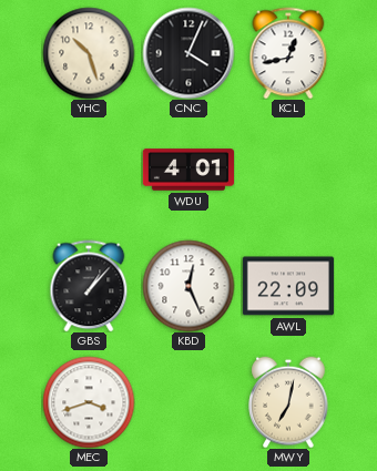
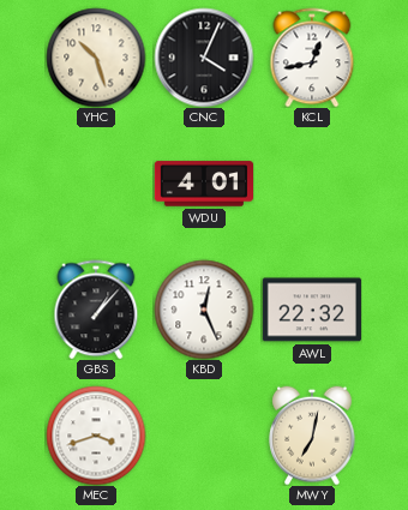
AWL: 22:09 -> 22:32
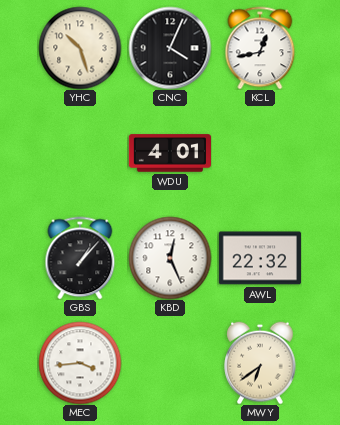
MEC: 3:42 -> 3:44
MWY: 7:02 -> 6:39
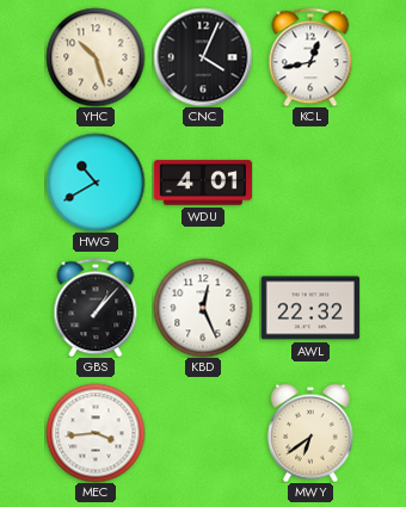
HWG: none -> 10:40
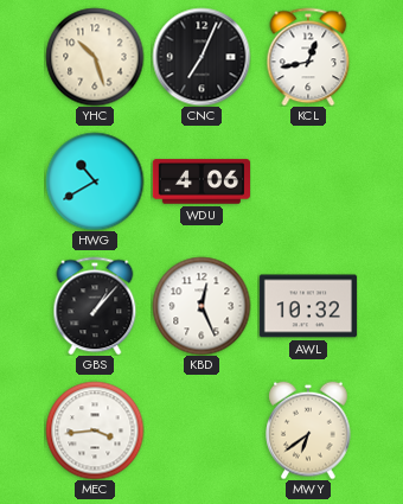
CNC: 4:04 -> 7:04
WDU: 4:01 -> 4:06
AWL: 22:32 -> 10:32
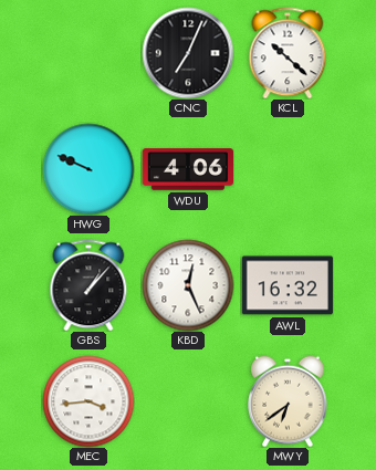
YHC: 10:27 -> none
KCL: 12:43 -> 10:22
HWG: 10:40 -> 9:49
AWL: 10:32 -> 16:32
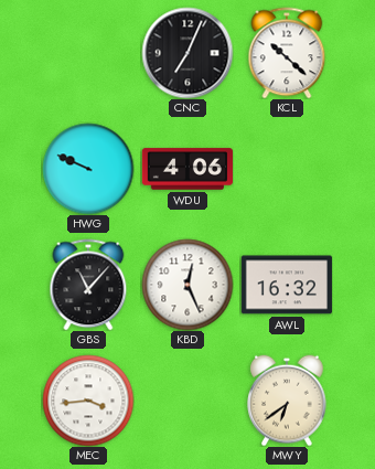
GBS: 1:07 -> 11:07
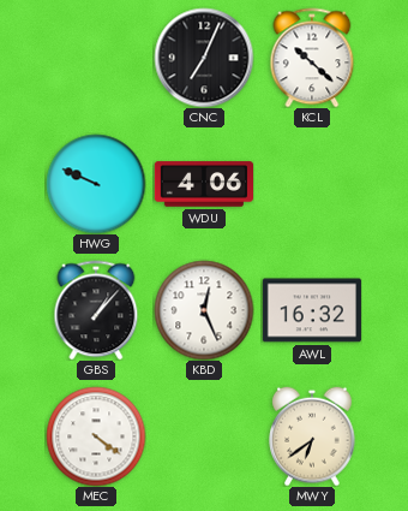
GBS: 11:07 -> 1:07
MEC: 3:44 -> 4:21
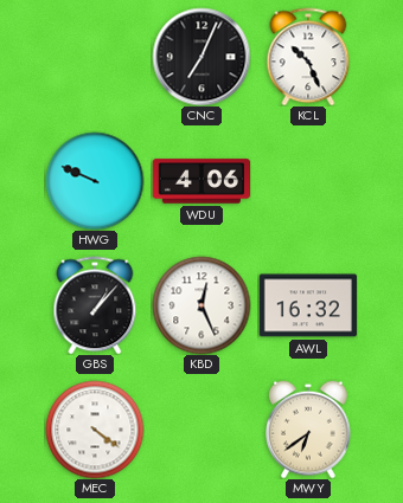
KCL: 10:22 -> 10:26
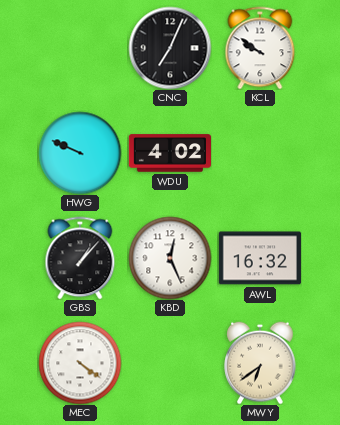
KCL: 10:26 -> 9:51
WDU: 4:06 -> 4:02
